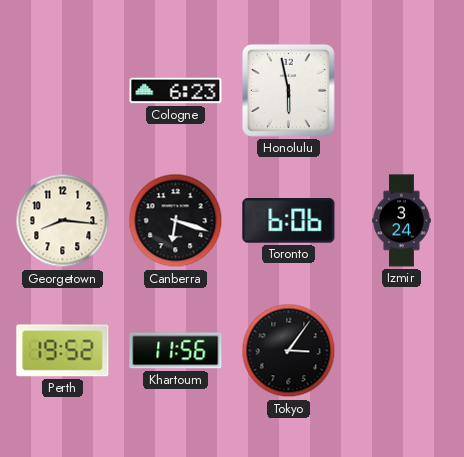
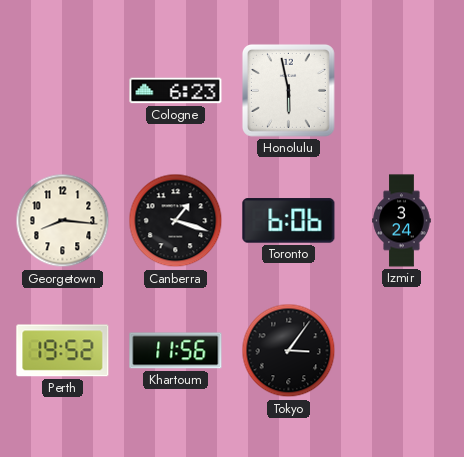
Canberra: 6:18 -> 1:18
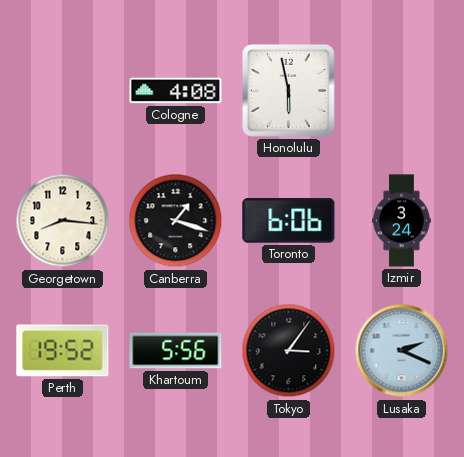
Cologne: 6:23 -> 4:08
Khartoum: 11:56 -> 5:56
Lusaka: none -> 2:19
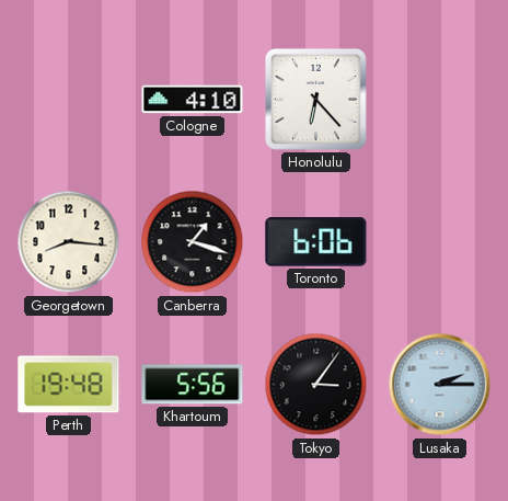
Cologne: 4:08 -> 4:10
Honolulu: 5:58 -> 6:23
Izmir: 3:24 -> none
Perth: 19:52 -> 19:48
Lusaka: 2:19 -> 2:15
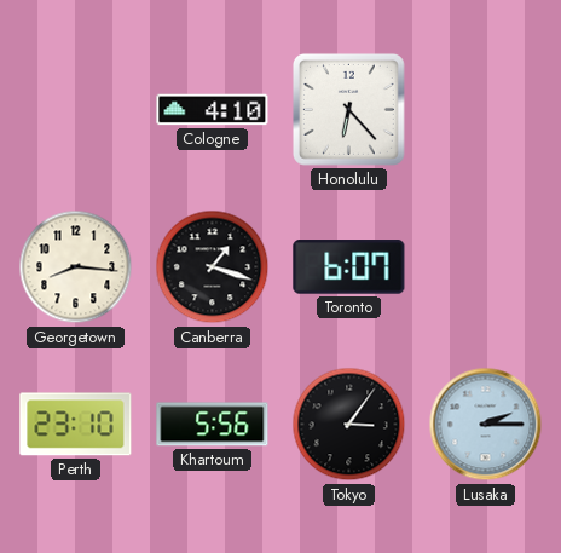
Toronto: 6:06 -> 6:07
Perth: 19:48 -> 23:10
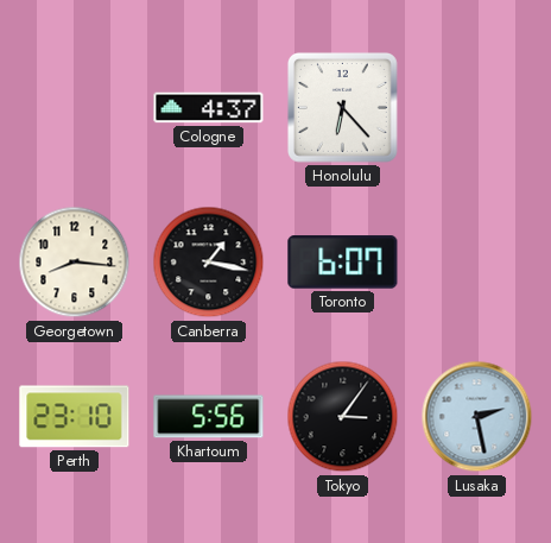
Cologne: 4:10 -> 4:37
Canberra: 1:18 -> 1:17
Lusaka: 2:15 -> 2:28
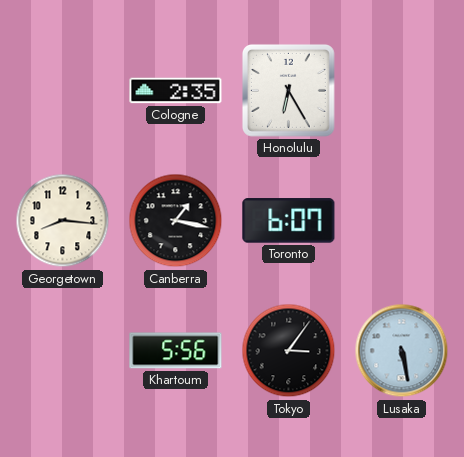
Cologne: 4:37 -> 2:35
Honolulu: 6:23 -> 6:25
Perth: 23:10 -> none
Lusaka: 2:28 -> 5:28
